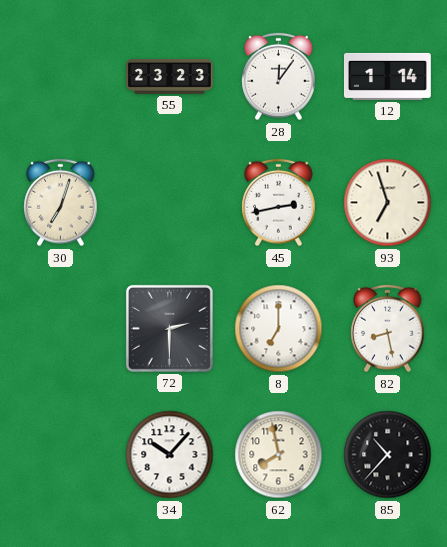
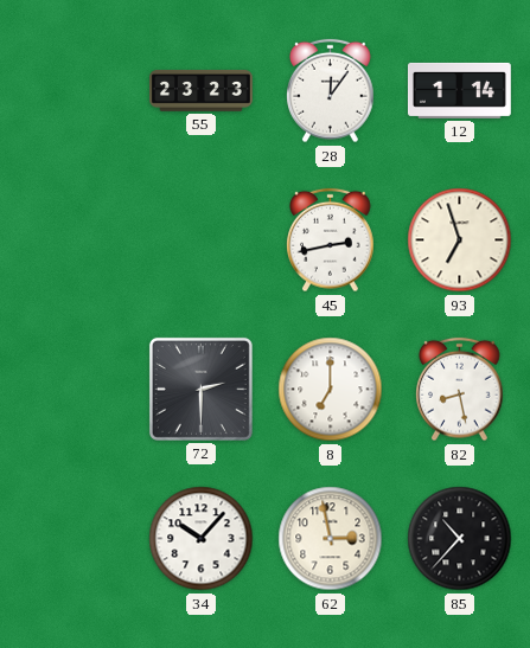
30: 7:03 -> none
62: 7:58 -> 2:58
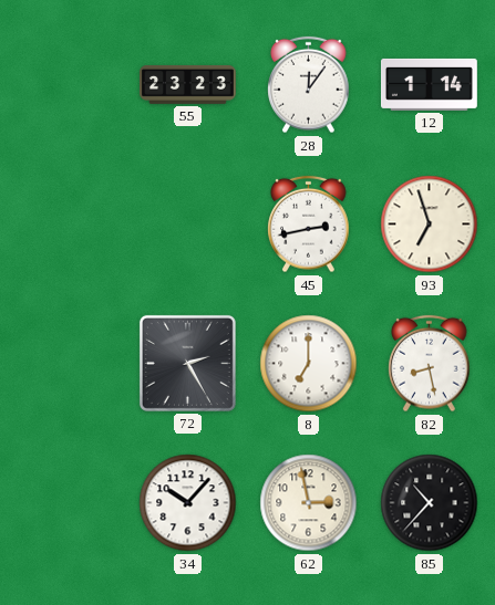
72: 2:30 -> 2:25
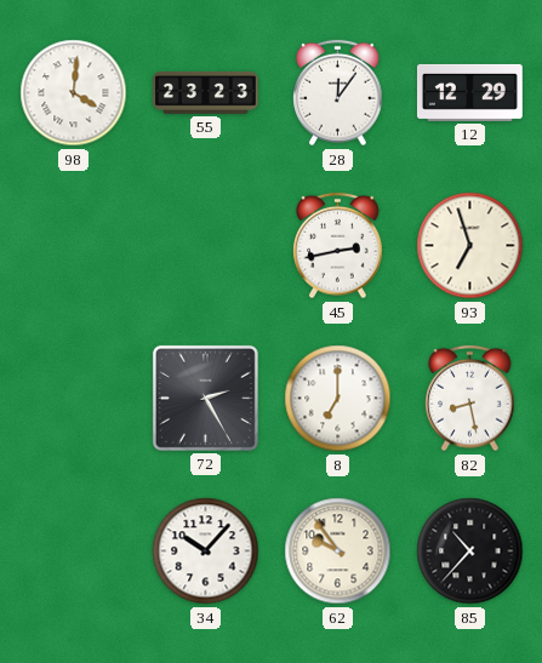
98: none -> 4:01
12: 1:14 -> 12:29
62: 2:58 -> 9:54
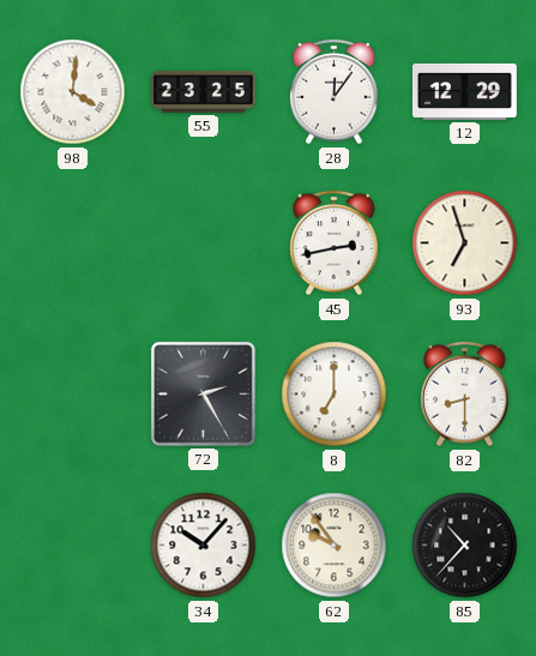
55: 23:23 -> 23:25
82: 8:28 -> 8:30
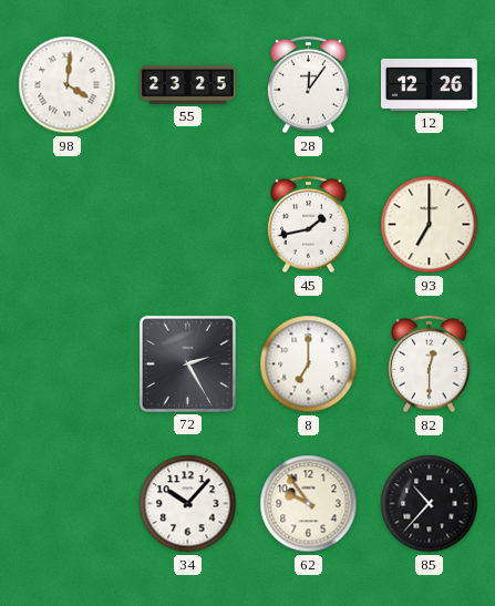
12: 12:29 -> 12:26
45: 2:43 -> 1:43
93: 6:57 -> 7:00
82: 8:30 -> 12:30
